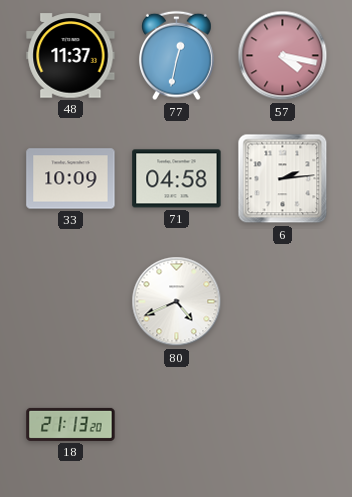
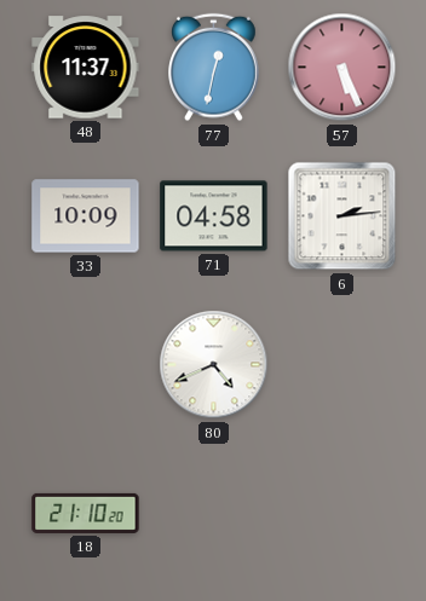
57: 4:17 -> 5:26
18: 21:13 -> 21:10
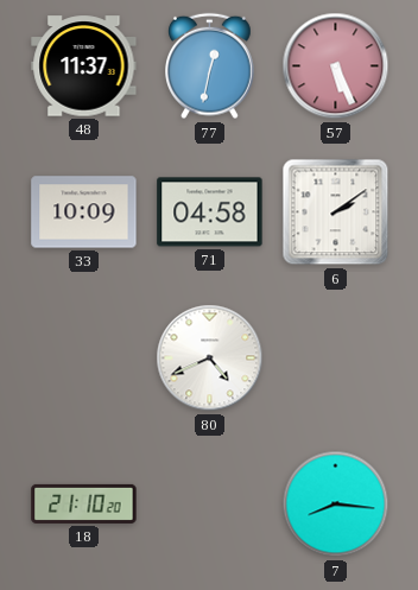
6: 2:14 -> 2:09
7: none -> 8:16
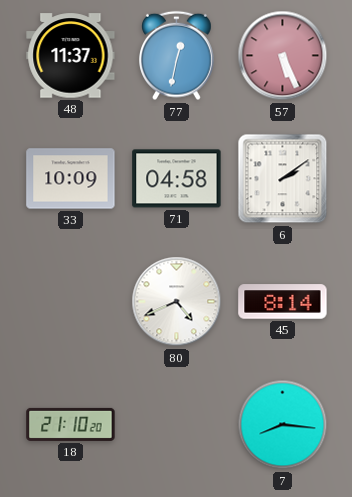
45: none -> 8:14
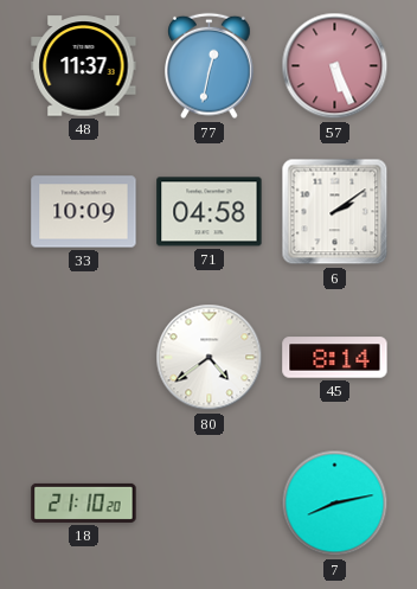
80: 4:41 -> 4:39
7: 8:16 -> 8:13
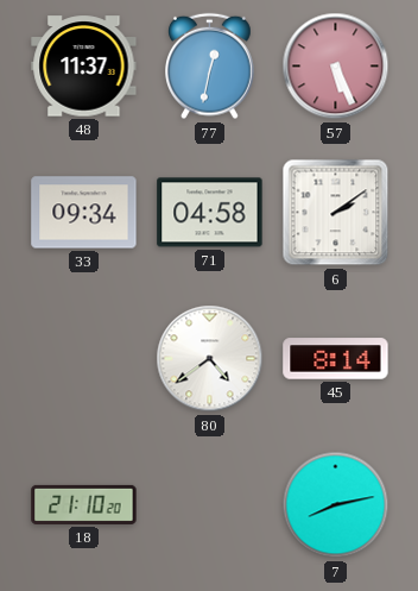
33: 10:09 -> 09:34
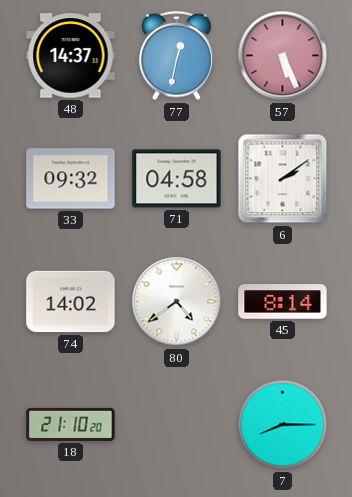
48: 11:37 -> 14:37
33: 09:34 -> 09:32
74: none -> 14:02
7: 8:13 -> 8:15
